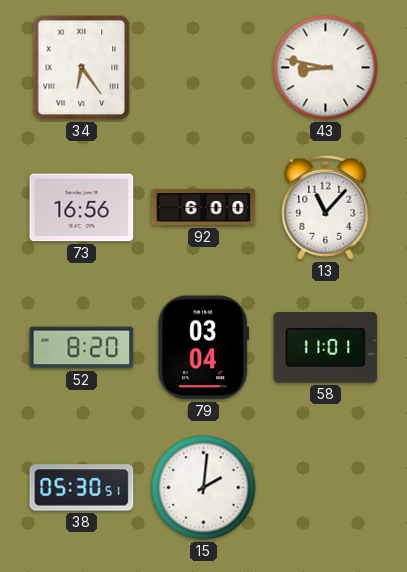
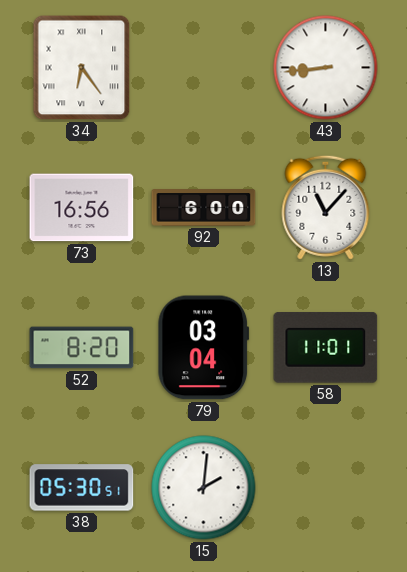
43: 8:47 -> 8:44
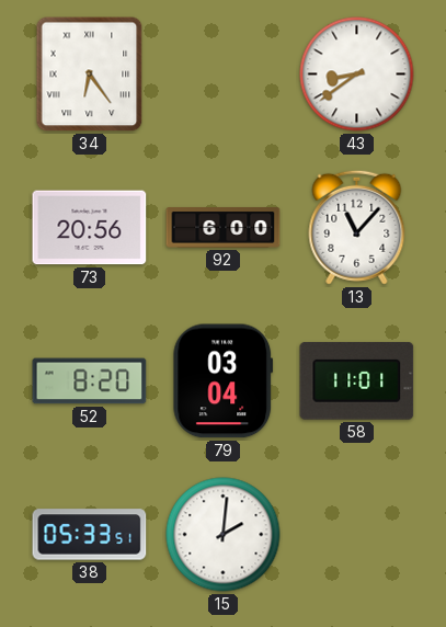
43: 8:44 -> 8:39
73: 16:56 -> 20:56
38: 05:30 -> 05:33
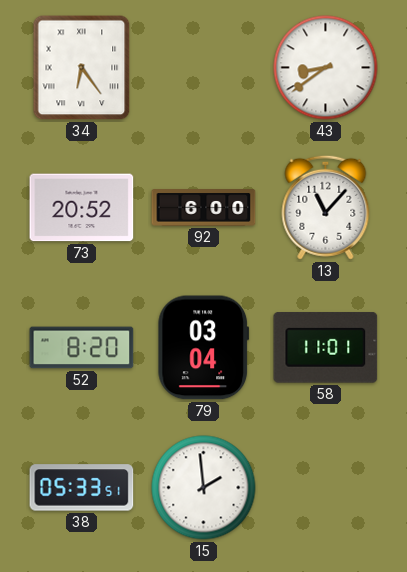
73: 20:56 -> 20:52
15: 2:01 -> 1:59
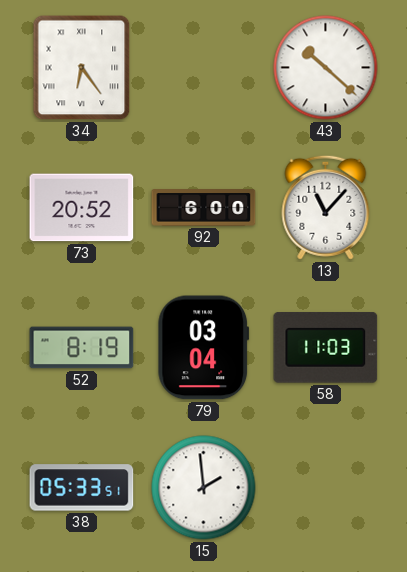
43: 8:39 -> 10:22
52: 8:20 -> 8:19
58: 11:01 -> 11:03
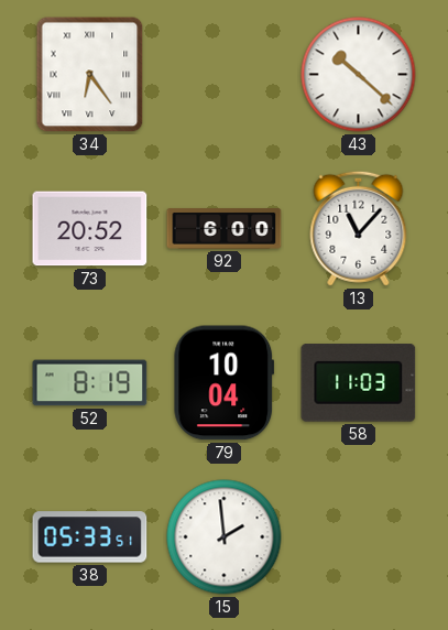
79: 03:04 -> 10:04
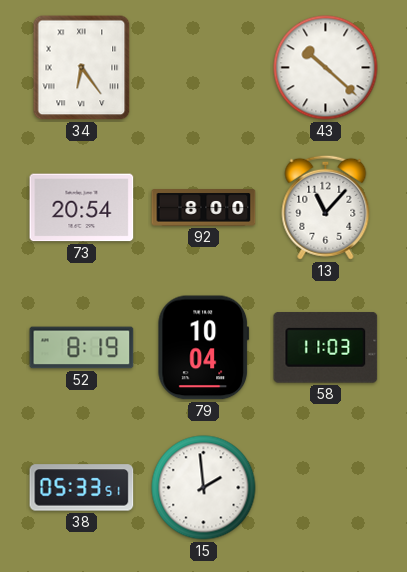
73: 20:52 -> 20:54
92: 6:00 -> 8:00
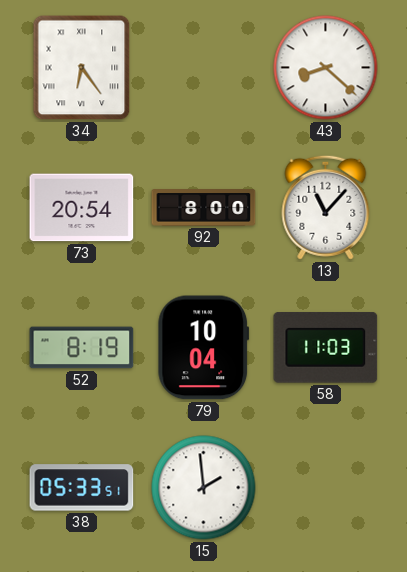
43: 10:22 -> 8:22
